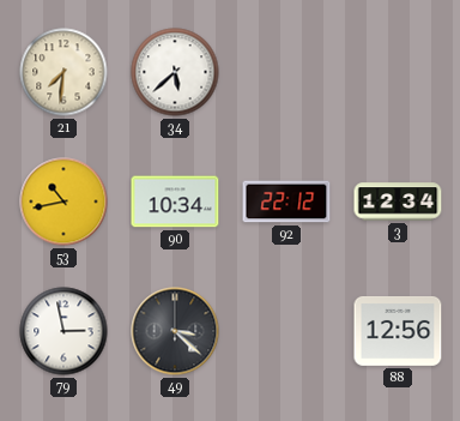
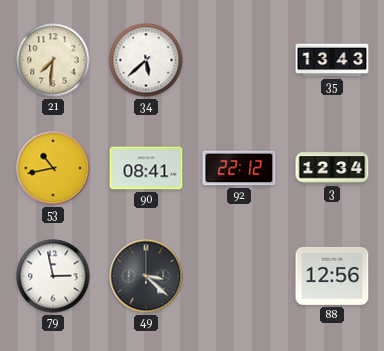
35: none -> 13:43
90: 10:34 -> 08:41
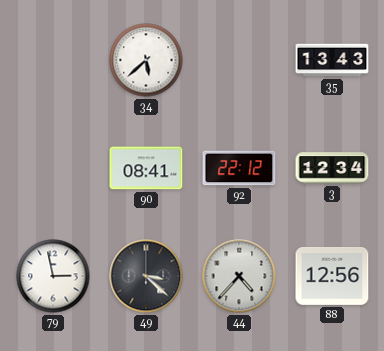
21: 7:31 -> none
53: 10:43 -> none
44: none -> 4:37
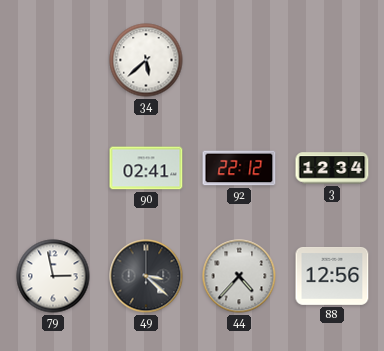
35: 13:43 -> none
90: 08:41 -> 02:41
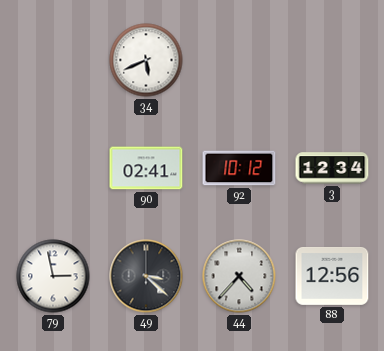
34: 5:38 -> 5:41
92: 22:12 -> 10:12
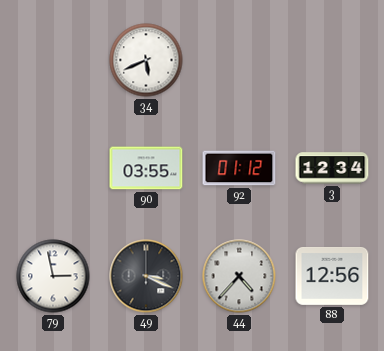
90: 02:41 -> 03:55
92: 10:12 -> 01:12
49: 3:22 -> 3:19
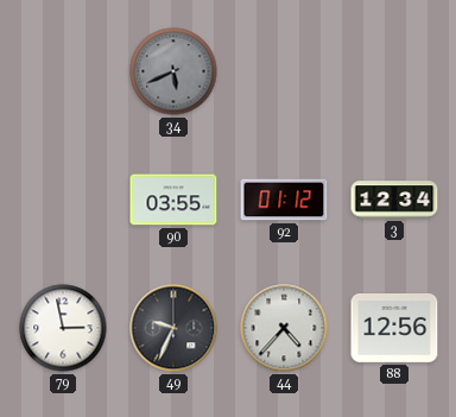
34 dial: white -> grey
49: 3:19 -> 9:34
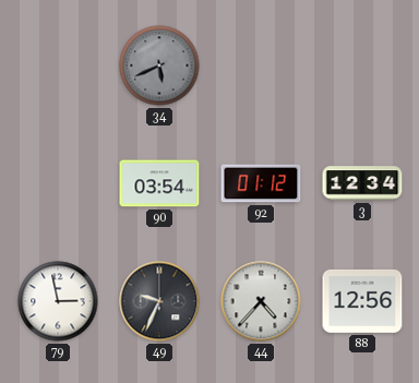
90: 03:55 -> 03:54
